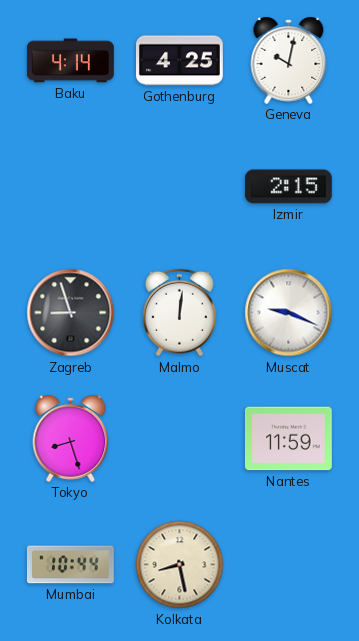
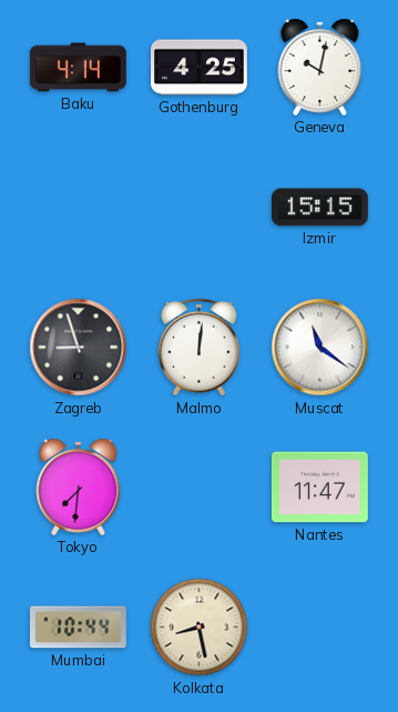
Izmir: 2:15 -> 15:15
Muscat: 9:19 -> 11:21
Tokyo: 8:27 -> 7:31
Nantes: 11:59 -> 11:47
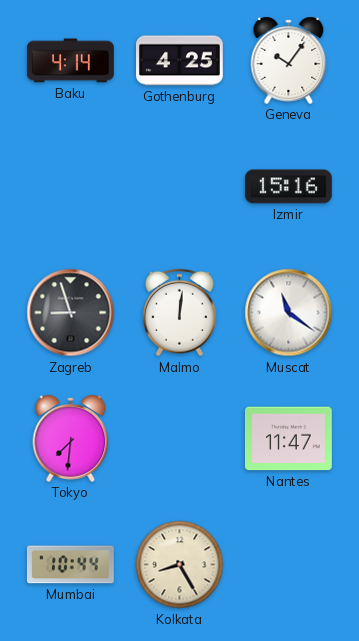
Geneva: 10:02 -> 10:06
Izmir: 15:15 -> 15:16
Kolkata: 8:28 -> 8:25
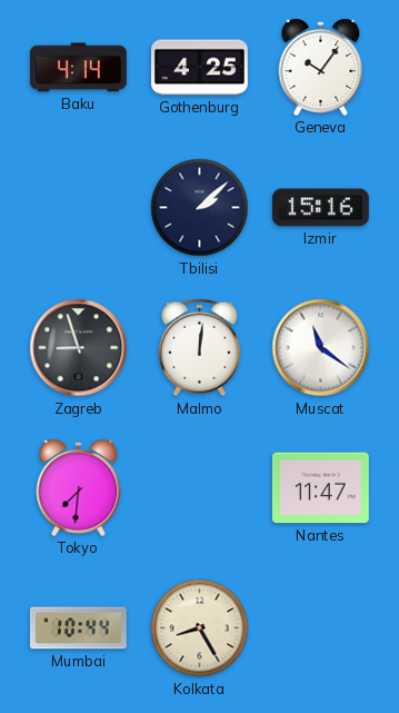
Tbilisi: none -> 2:08
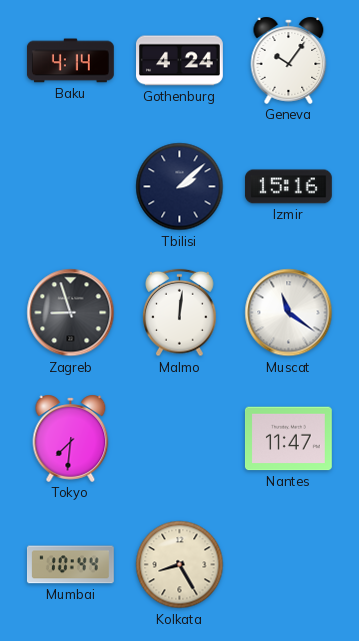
Gothenburg: 4:25 -> 4:24
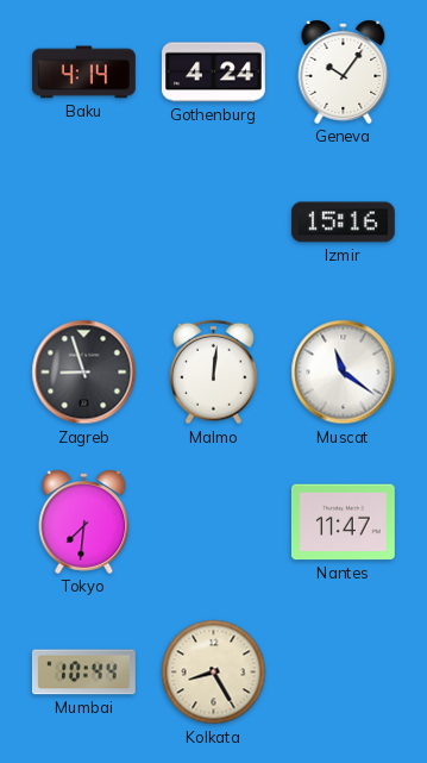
Tbilisi: 2:08 -> none
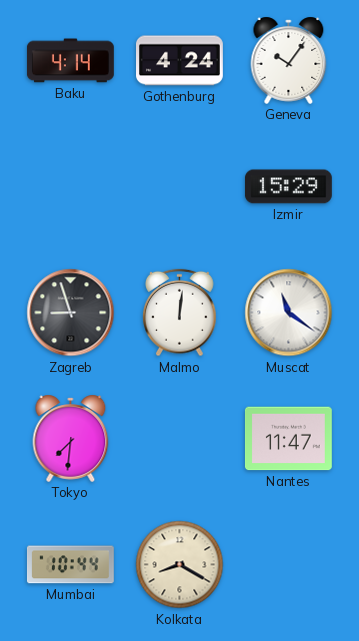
Izmir: 15:16 -> 15:29
Kolkata: 8:25 -> 8:20
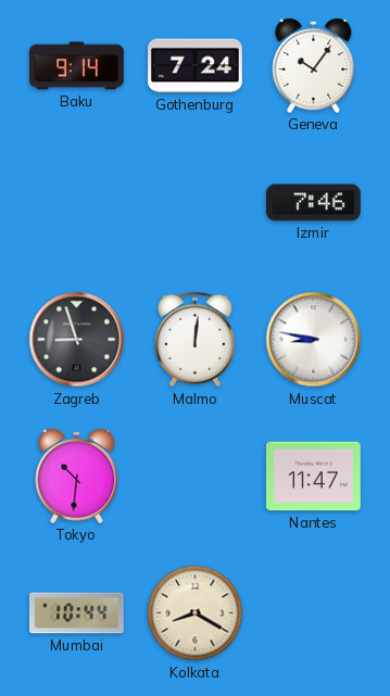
Baku: 4:14 -> 9:14
Gothenburg: 4:24 -> 7:24
Izmir: 15:29 -> 7:46
Muscat: 11:21 -> 8:47
Tokyo: 7:31 -> 10:31
